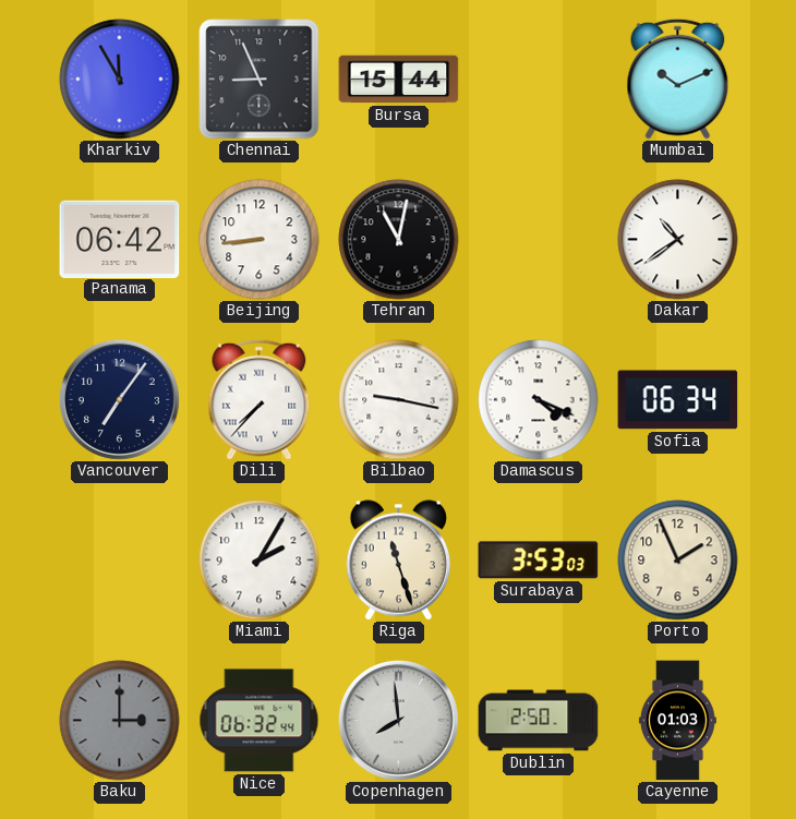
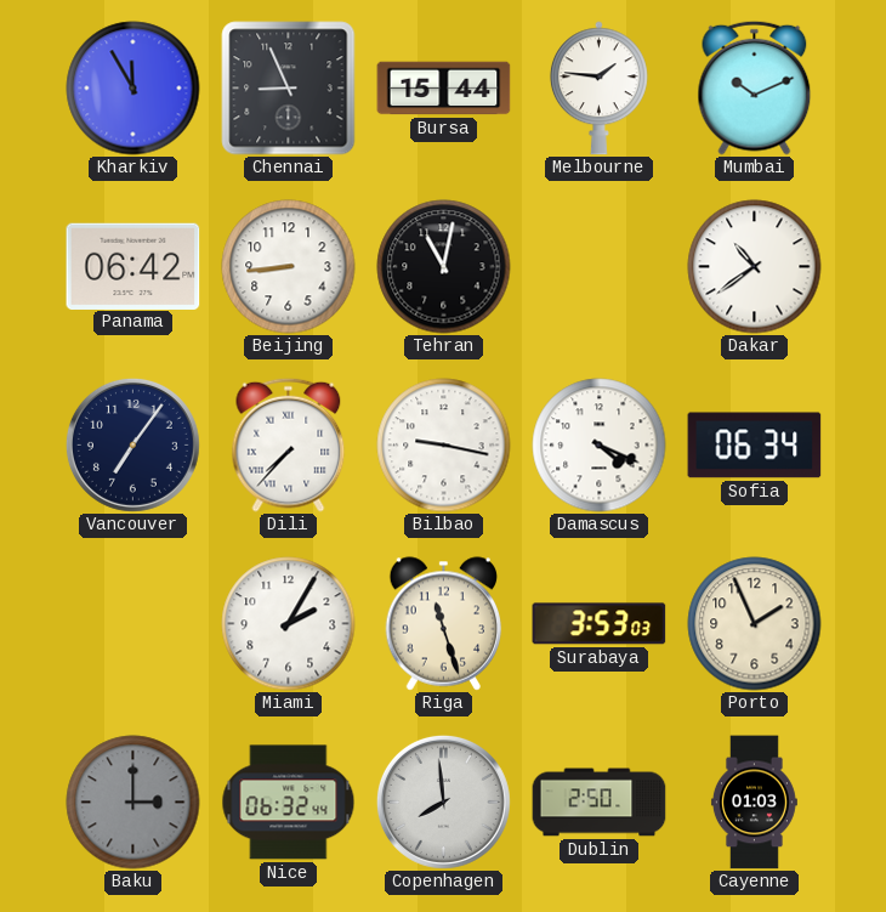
Melbourne: none -> 1:46
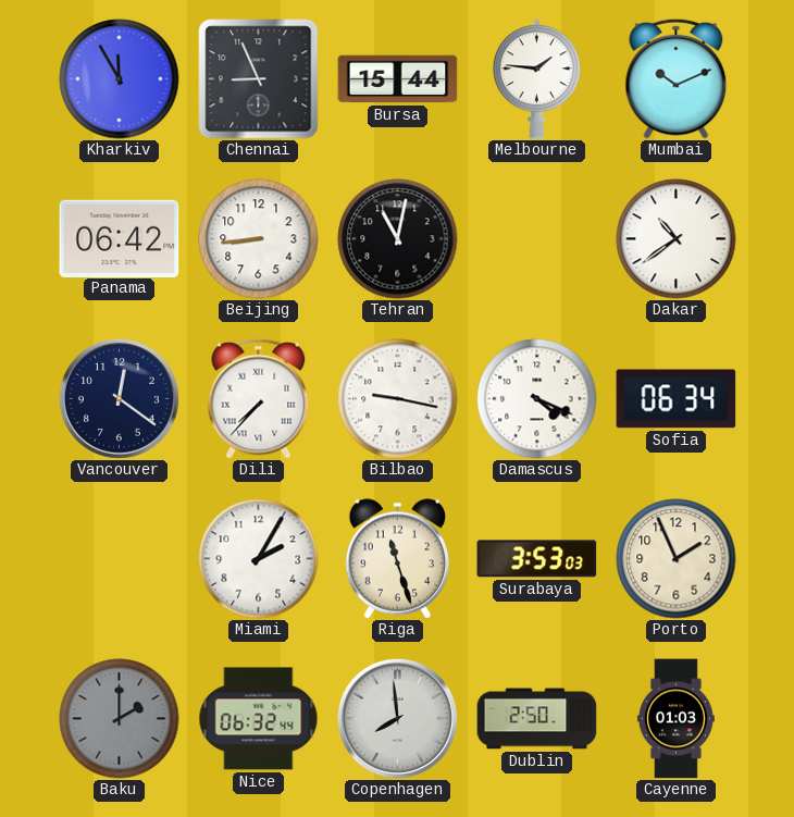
Vancouver: 7:06 -> 12:21
Baku: 3:00 -> 2:00
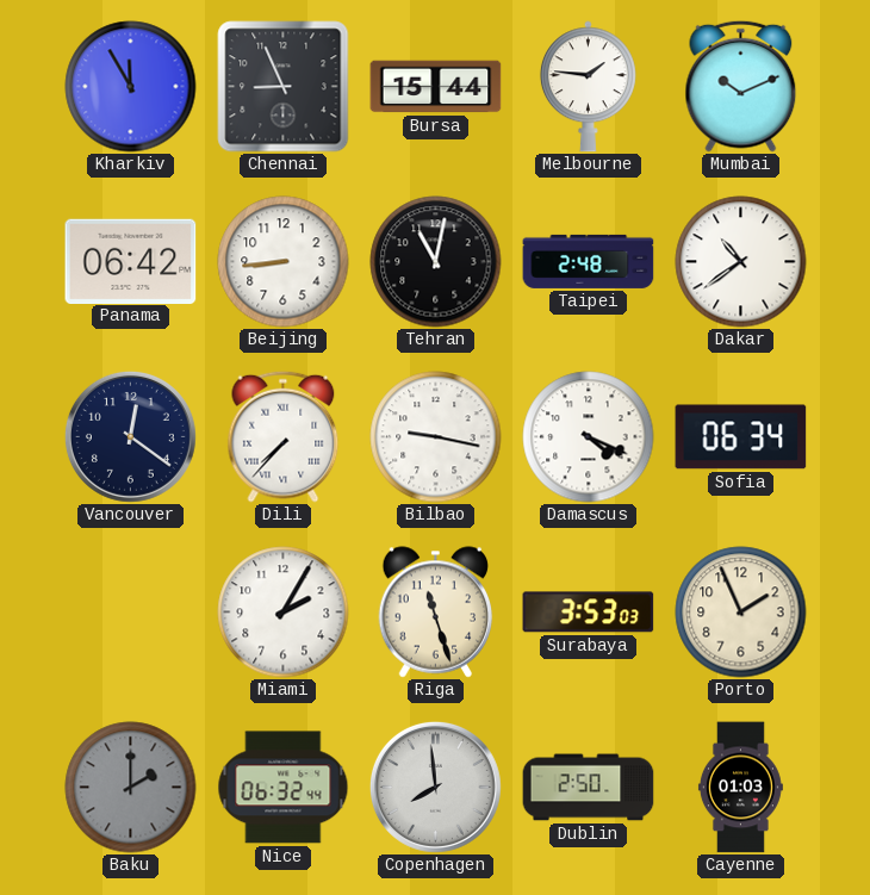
Taipei: none -> 2:48
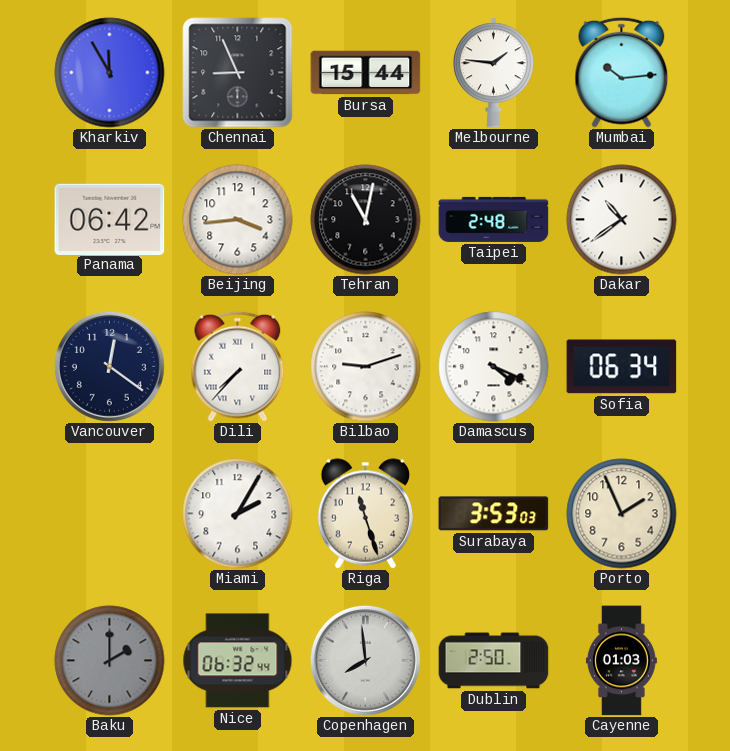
Mumbai: 10:11 -> 10:14
Beijing: 8:44 -> 3:44
Bilbao: 9:17 -> 9:12
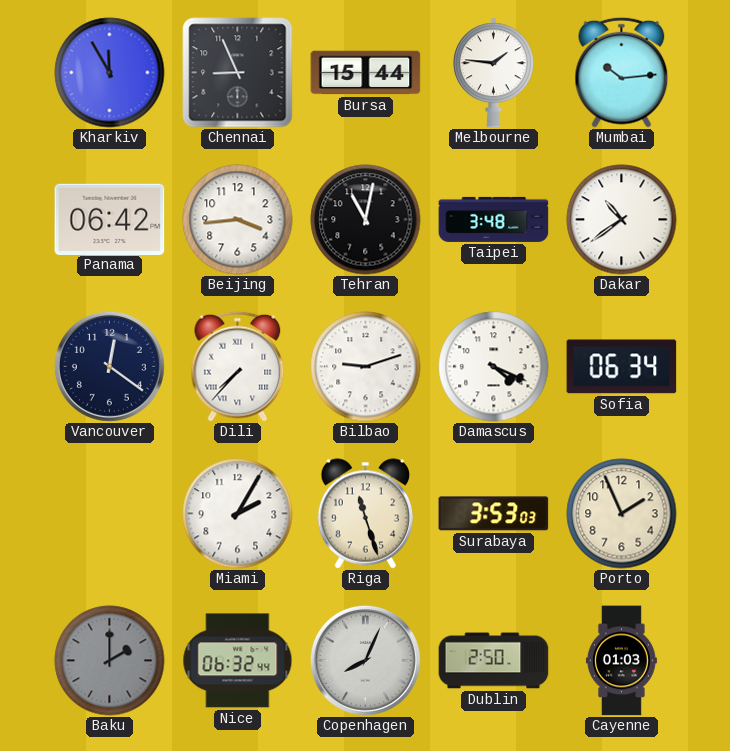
Taipei: 2:48 -> 3:48
Copenhagen: 7:59 -> 8:04
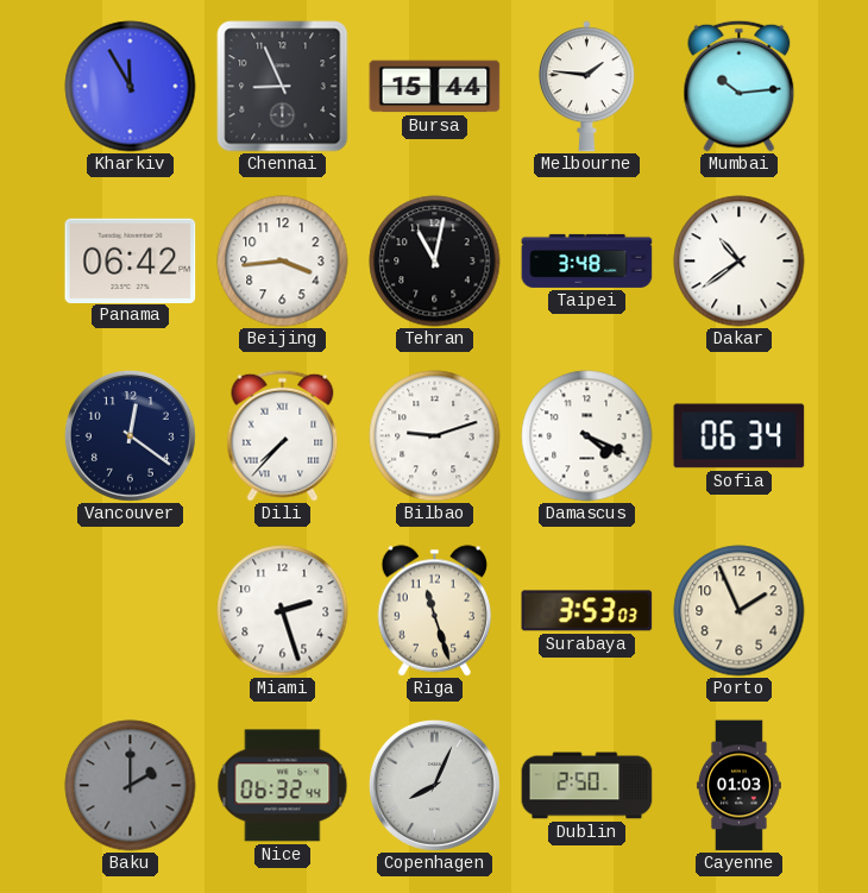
Miami: 2:05 -> 2:27
